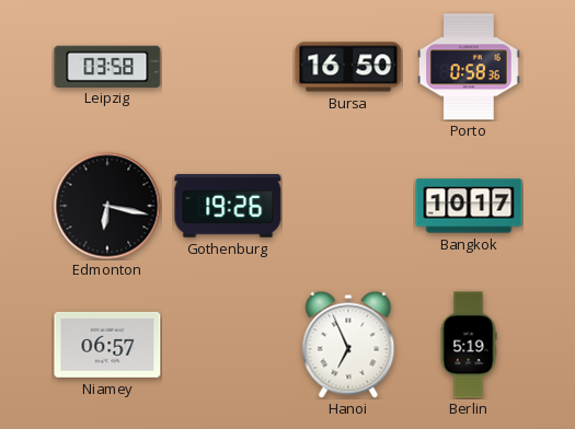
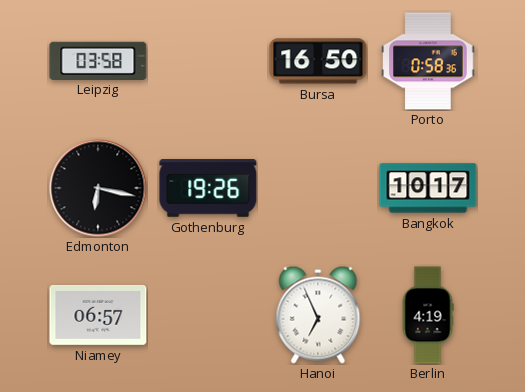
Berlin: 5:19 -> 4:19
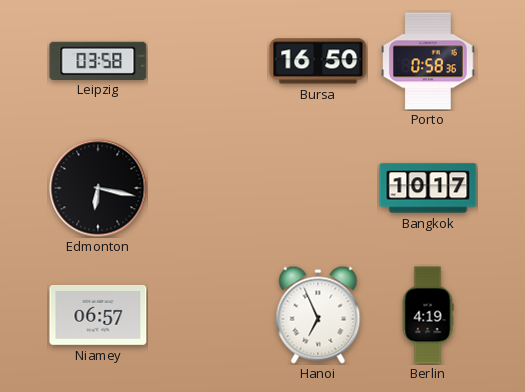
Gothenburg: 19:26 -> none
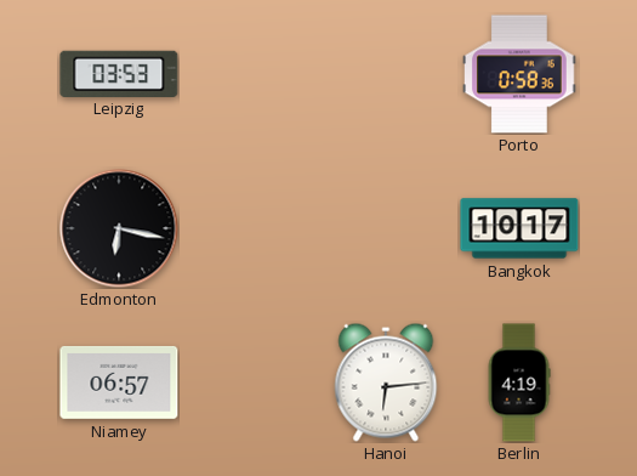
Leipzig: 03:58 -> 03:53
Bursa: 16:50 -> none
Hanoi: 6:56 -> 6:14
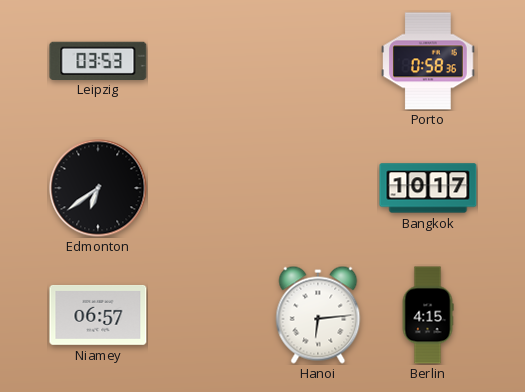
Edmonton: 6:17 -> 6:39
Berlin: 4:19 -> 4:15
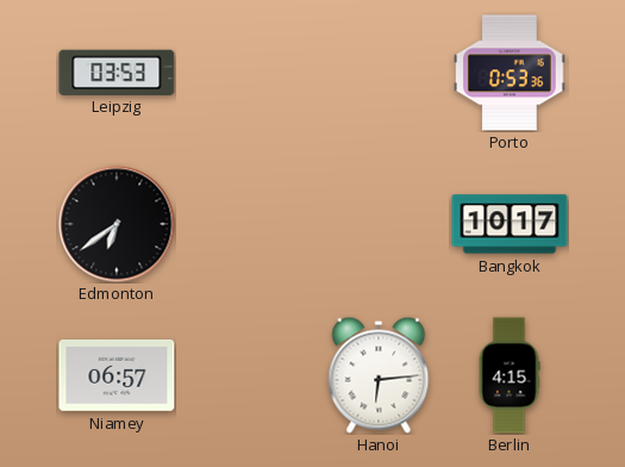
Porto: 0:58 -> 0:53
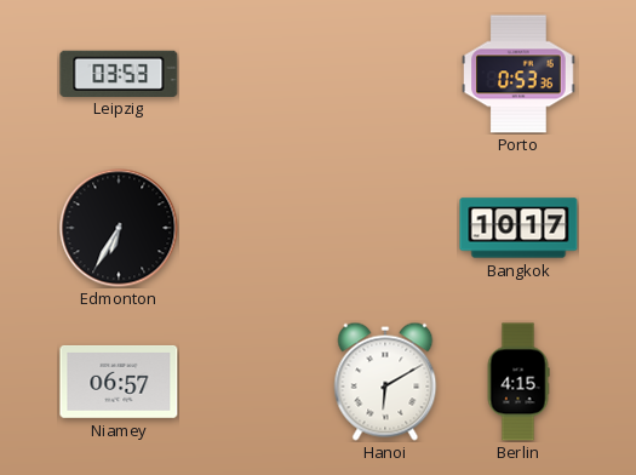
Edmonton: 6:39 -> 6:35
Hanoi: 6:14 -> 6:10
